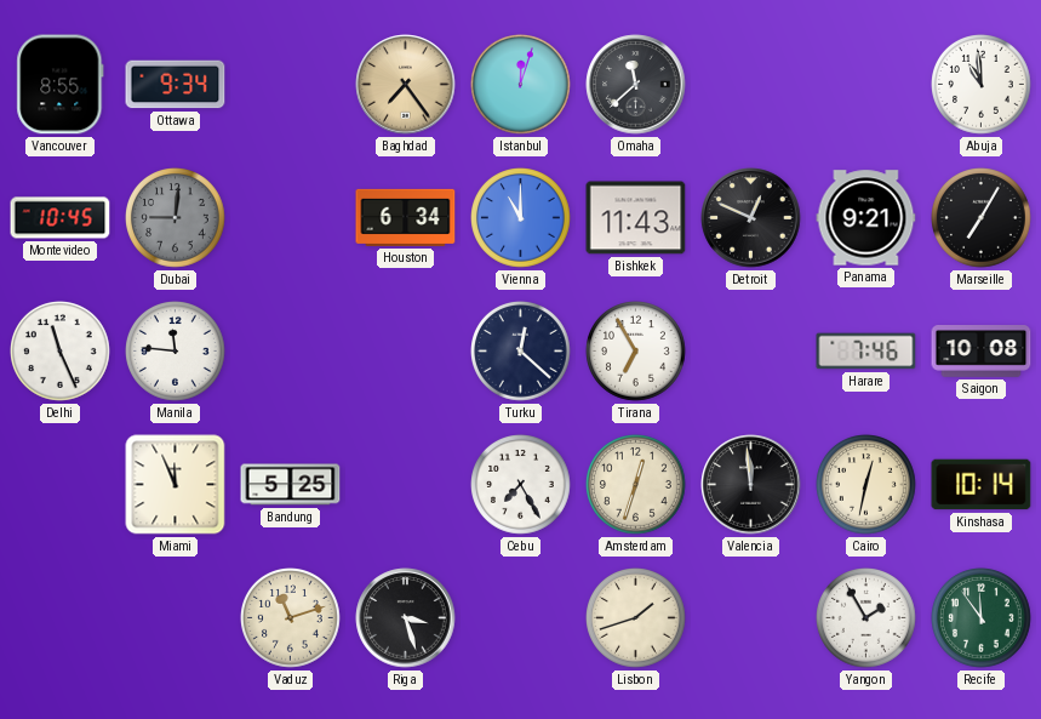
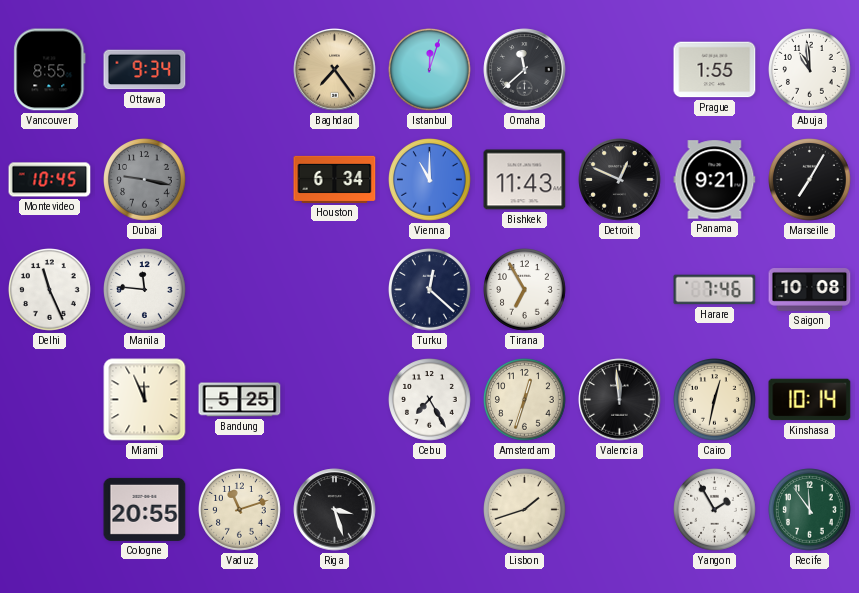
Prague: none -> 1:55
Dubai: 9:01 -> 9:17
Cologne: none -> 20:55
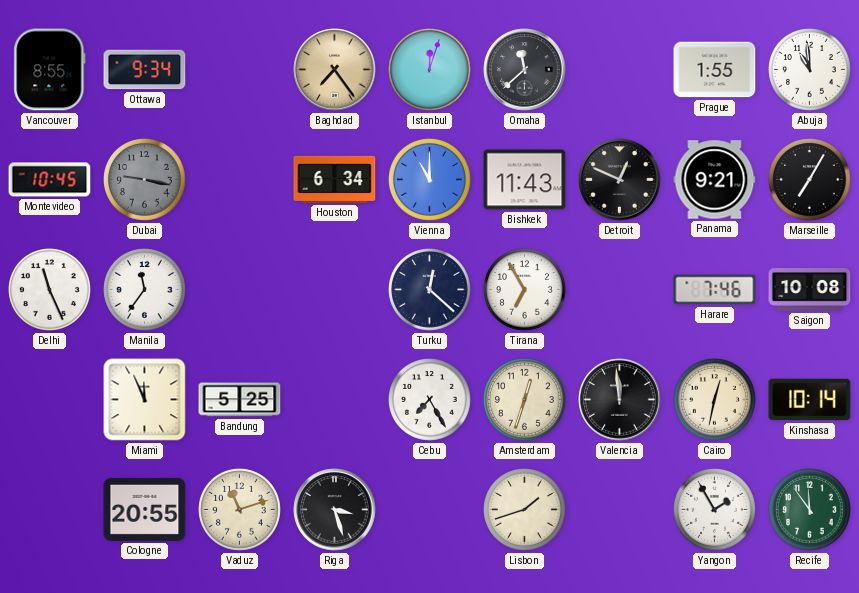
Manila: 11:46 -> 11:36
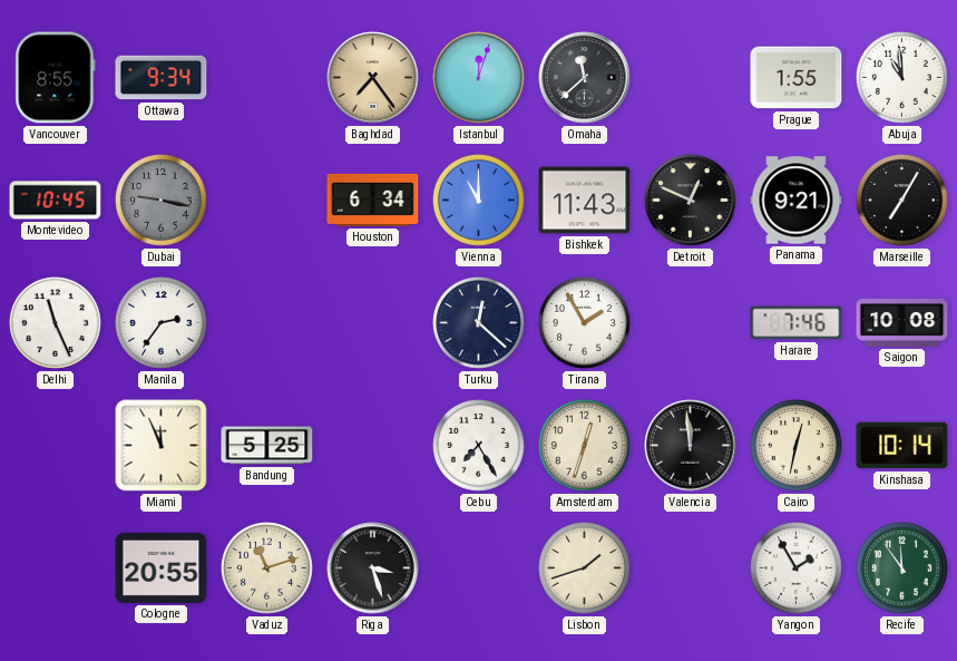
Manila: 11:36 -> 2:36
Tirana: 6:55 -> 1:55
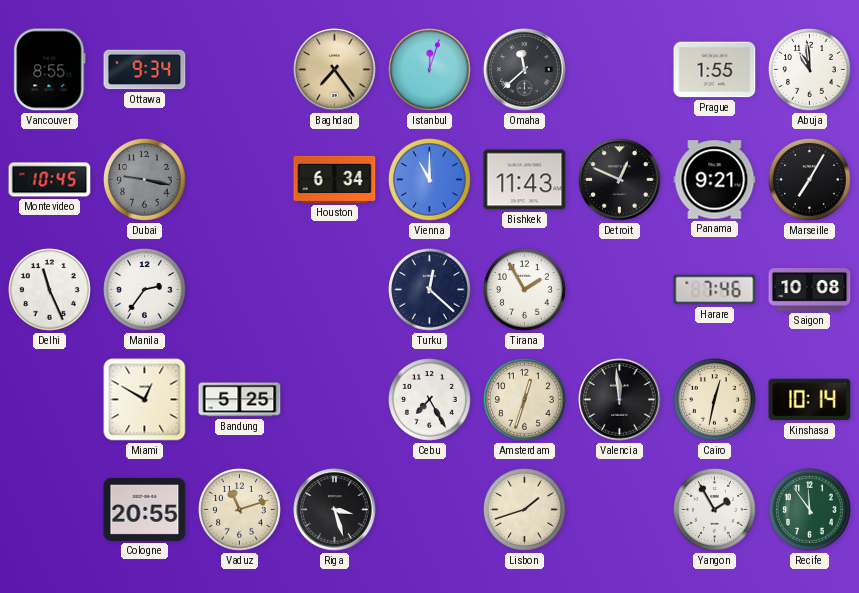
Miami: 11:56 -> 12:50
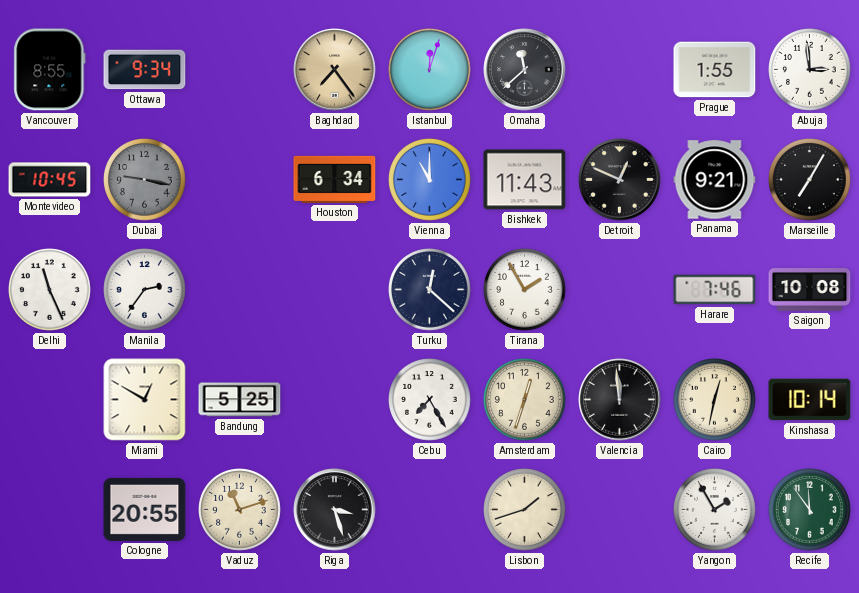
Abuja: 10:59 -> 2:59
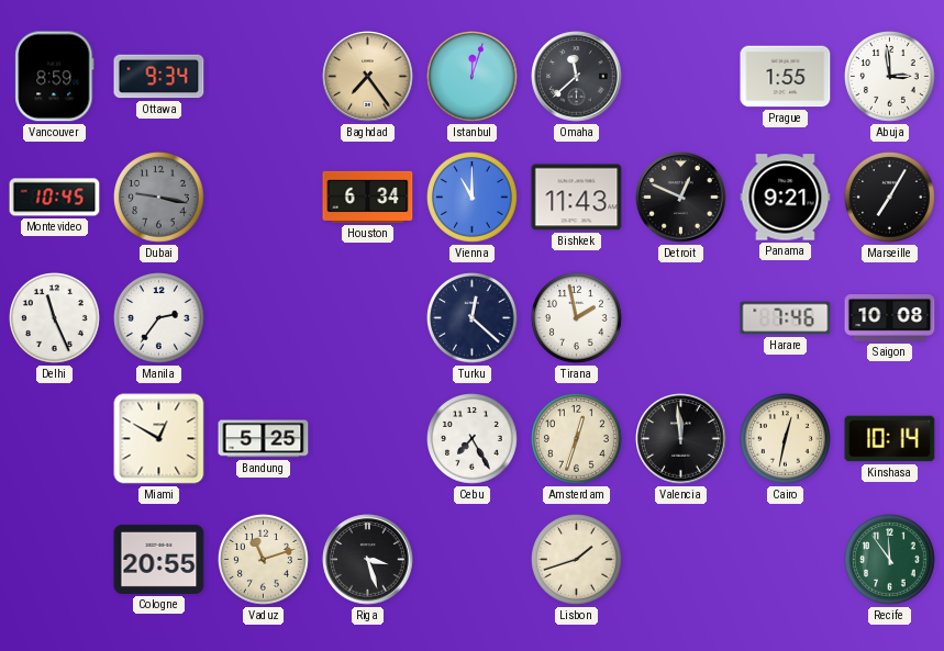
Vancouver: 8:55 -> 8:59
Tirana: 1:55 -> 1:58
Yangon: 1:55 -> none
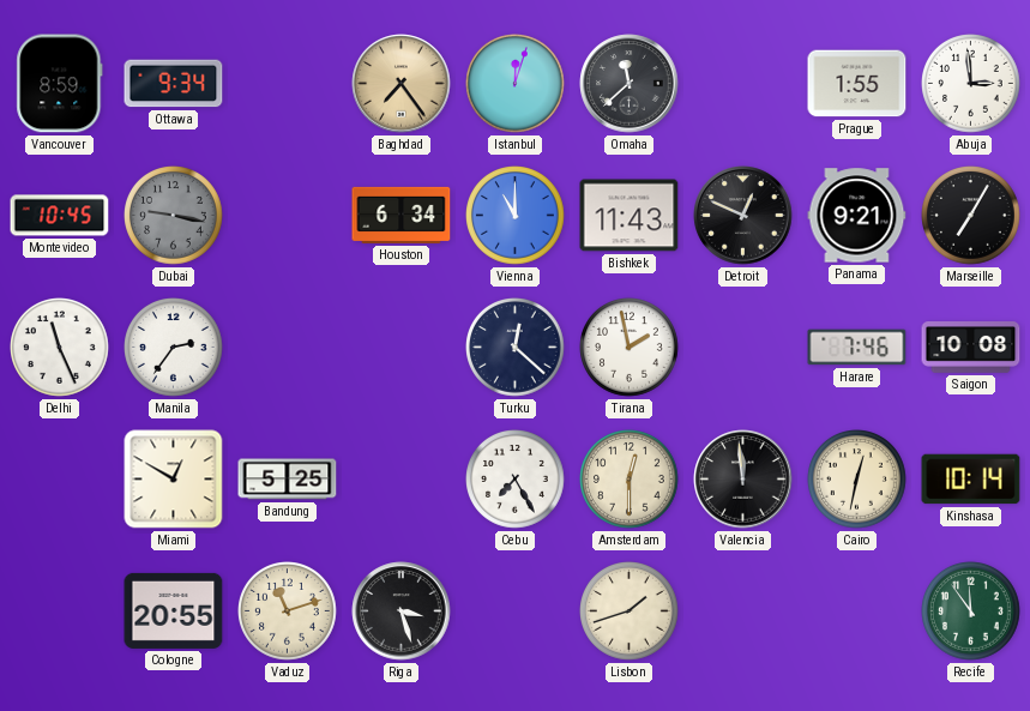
Amsterdam: 12:33 -> 12:30
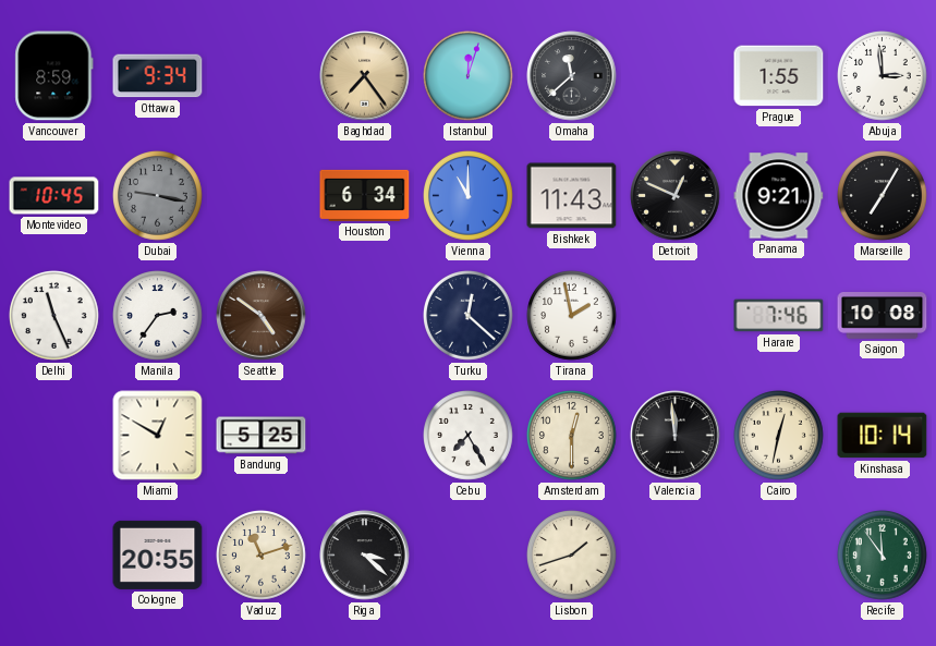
Seattle: none -> 4:51
Riga: 3:27 -> 3:22
